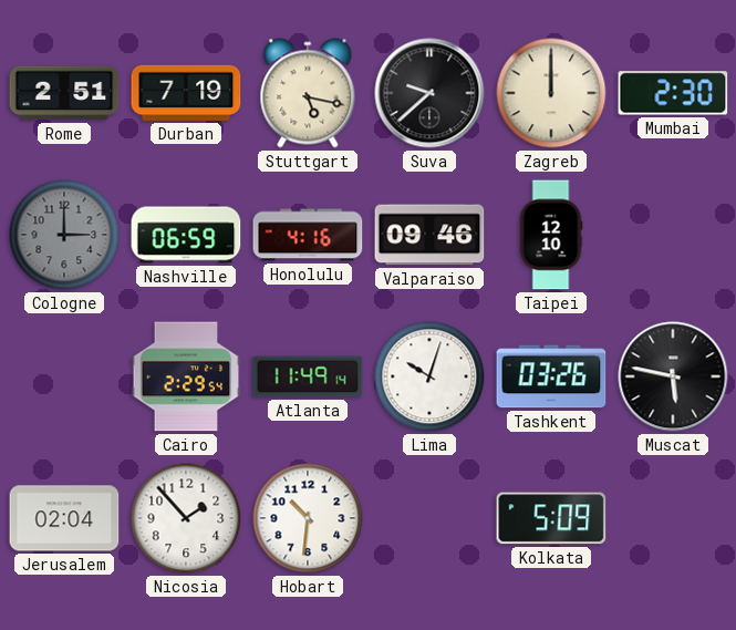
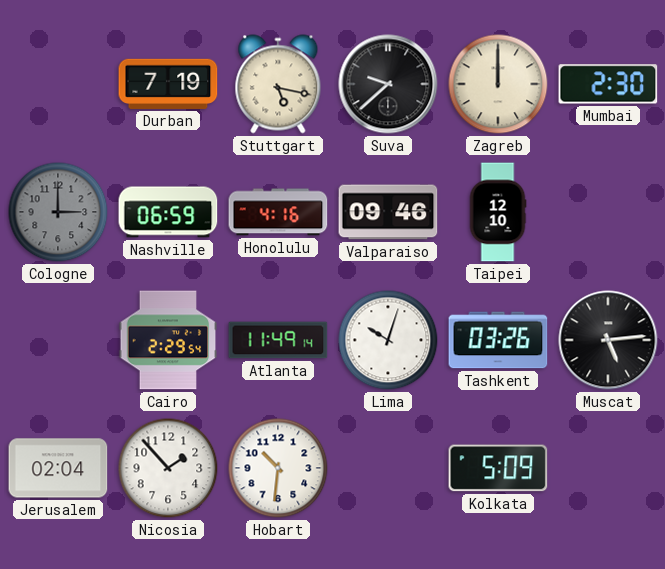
Rome: 2:51 -> none
Muscat: 5:47 -> 5:14
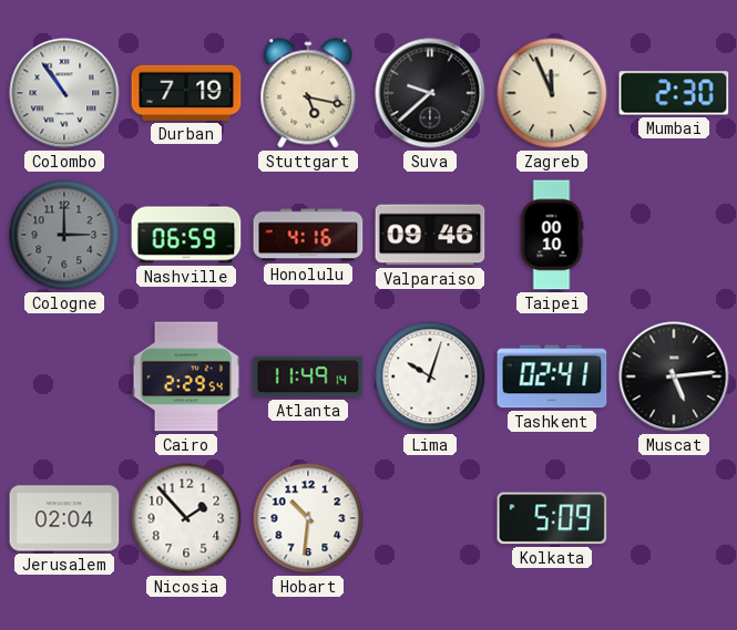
Colombo: none -> 10:54
Zagreb: 12:00 -> 11:56
Taipei: 12:10 -> 00:10
Tashkent: 03:26 -> 02:41
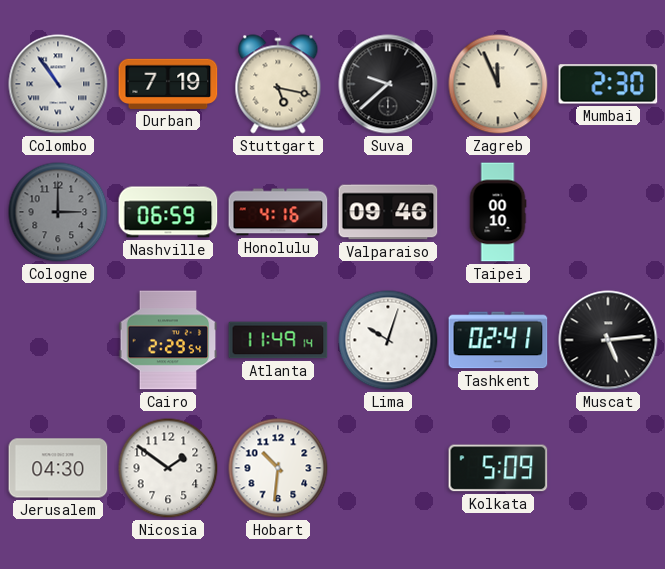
Jerusalem: 02:04 -> 04:30
Nicosia: 1:53 -> 1:51
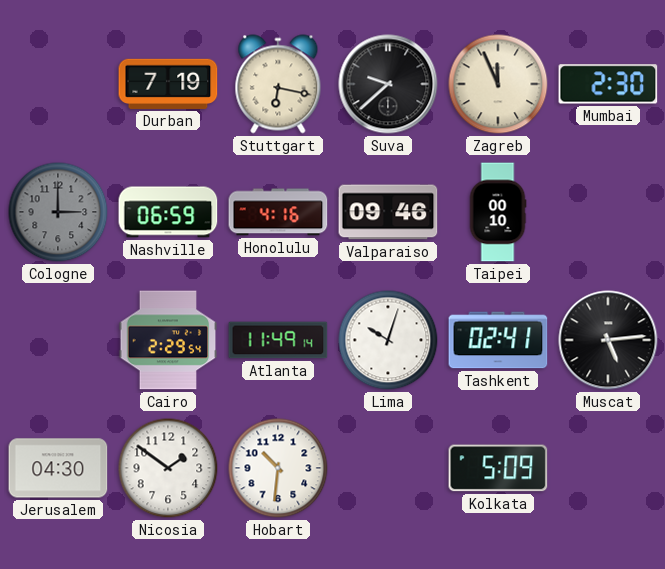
Colombo: 10:54 -> none
Stuttgart: 5:17 -> 6:17
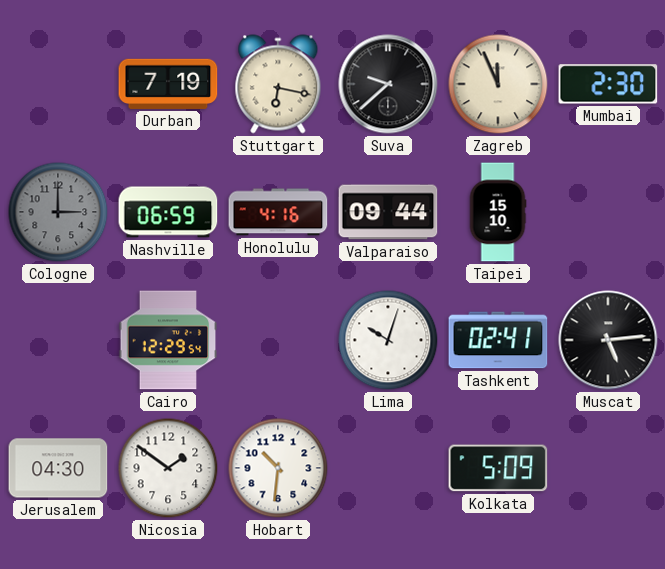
Valparaiso: 09:46 -> 09:44
Taipei: 00:10 -> 15:10
Cairo: 2:29 -> 12:29
Atlanta: 11:49 -> none
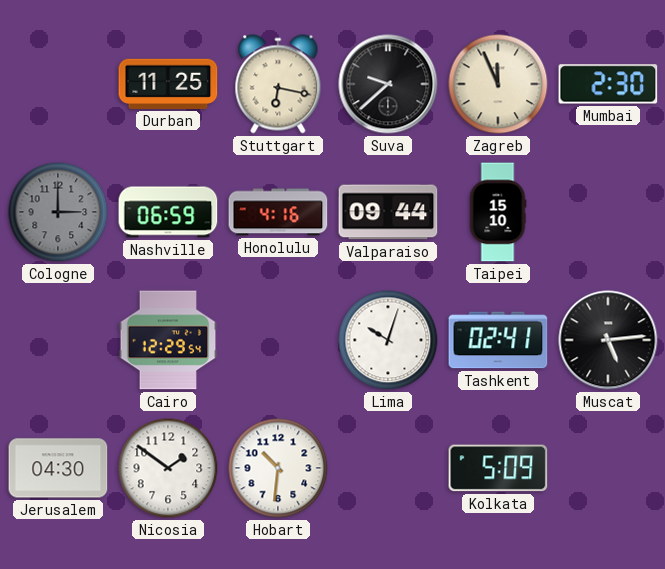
Durban: 7:19 -> 11:25
